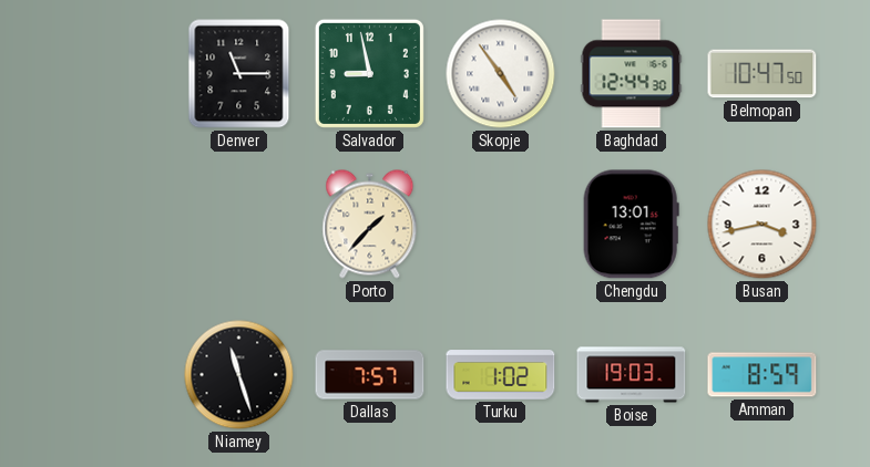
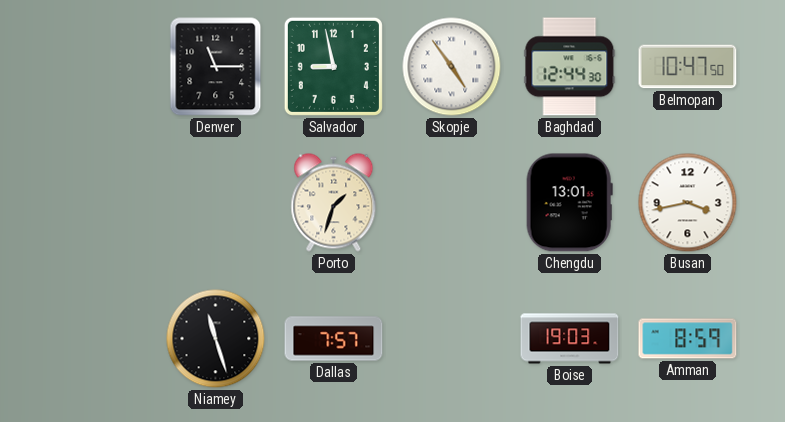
Porto: 1:37 -> 1:33
Turku: 1:02 -> none
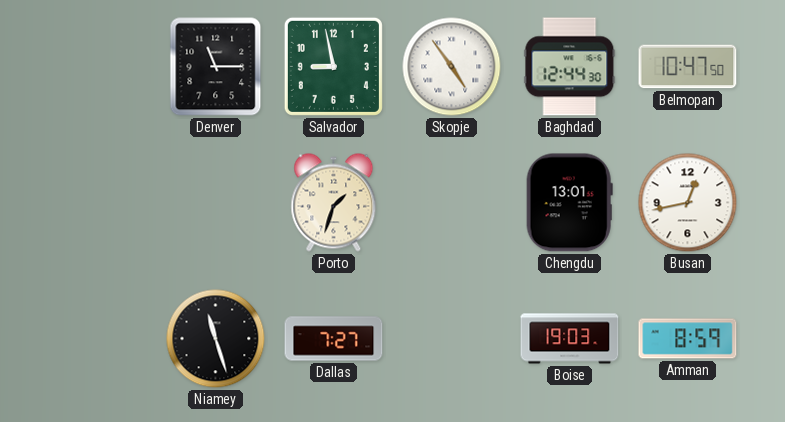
Busan: 3:43 -> 12:43
Dallas: 7:57 -> 7:27
